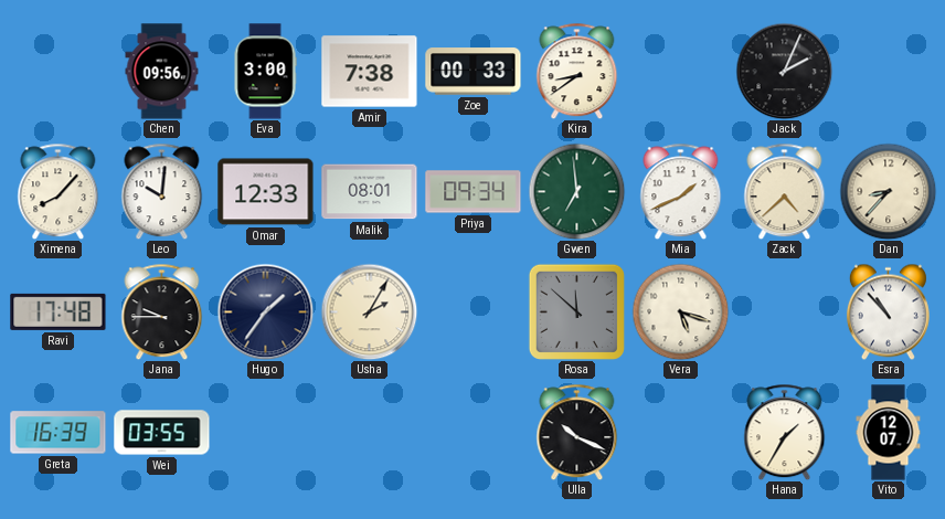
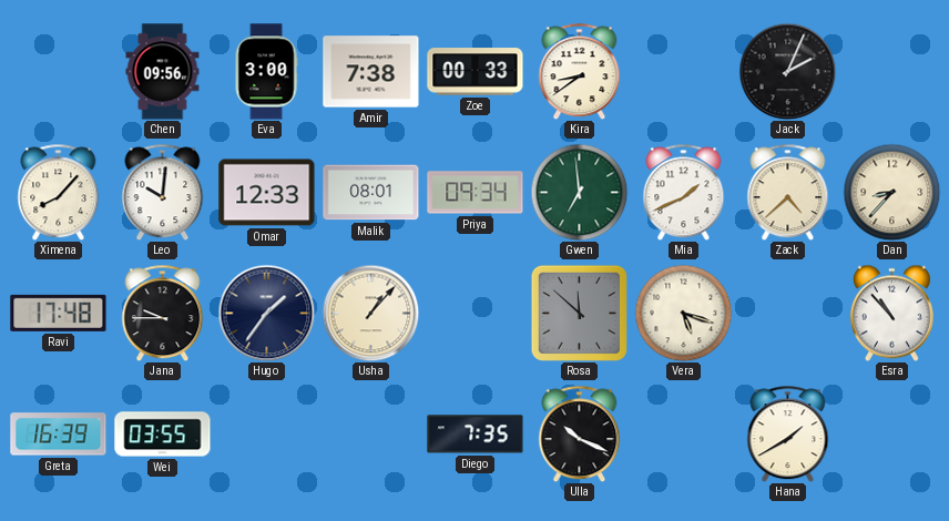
Usha: 2:05 -> 1:07
Diego: none -> 7:35
Hana: 1:35 -> 1:40
Vito: 12:07 -> none
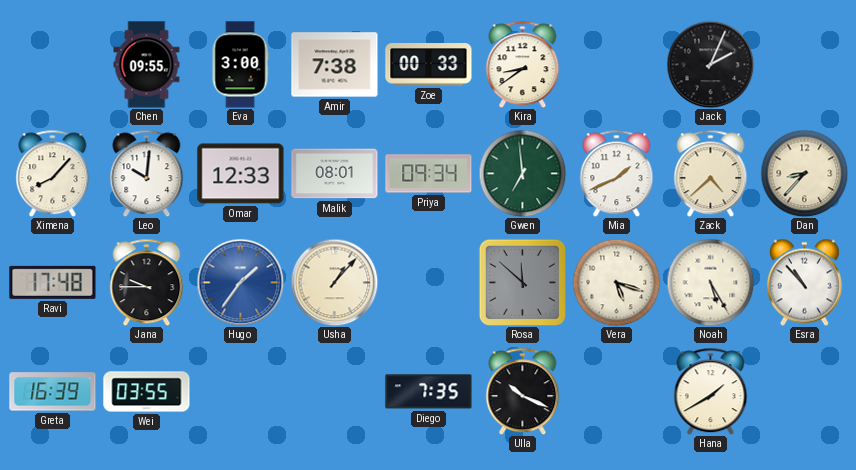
Chen: 09:56 -> 09:55
Hugo dial: navy -> blue
Noah: none -> 5:25
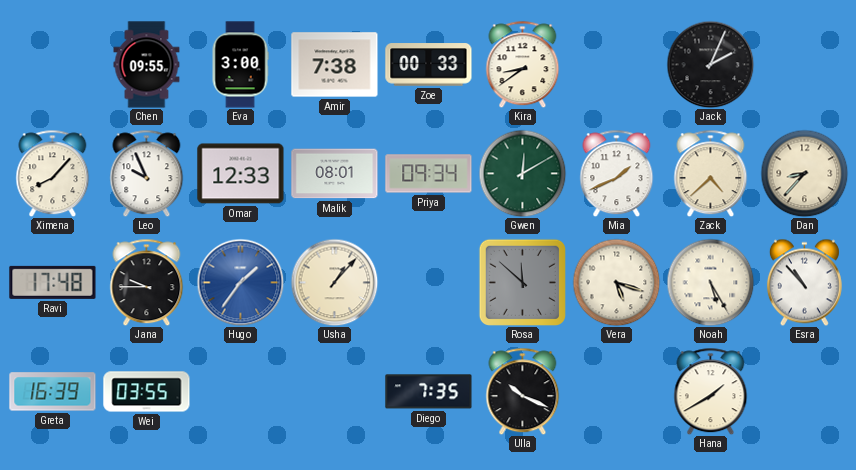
Leo: 10:01 -> 9:56
Gwen: 6:59 -> 12:10
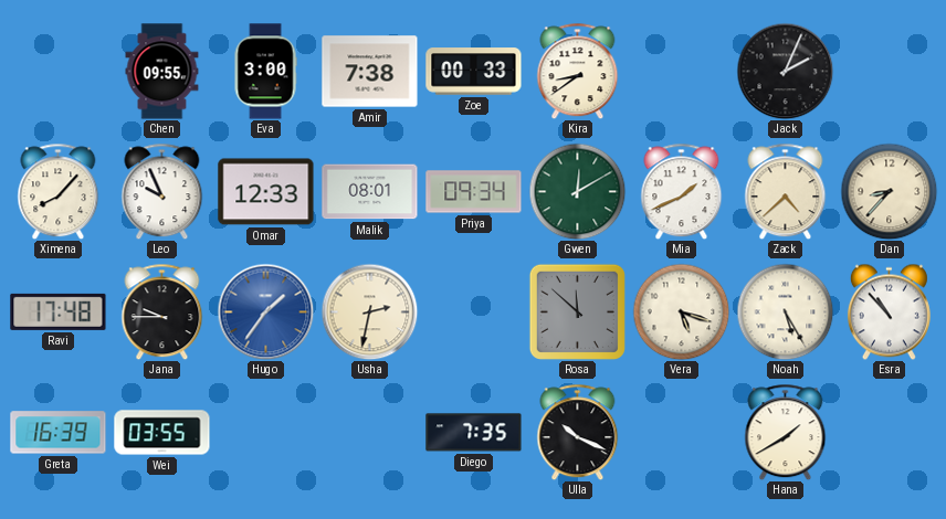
Usha: 1:07 -> 2:32
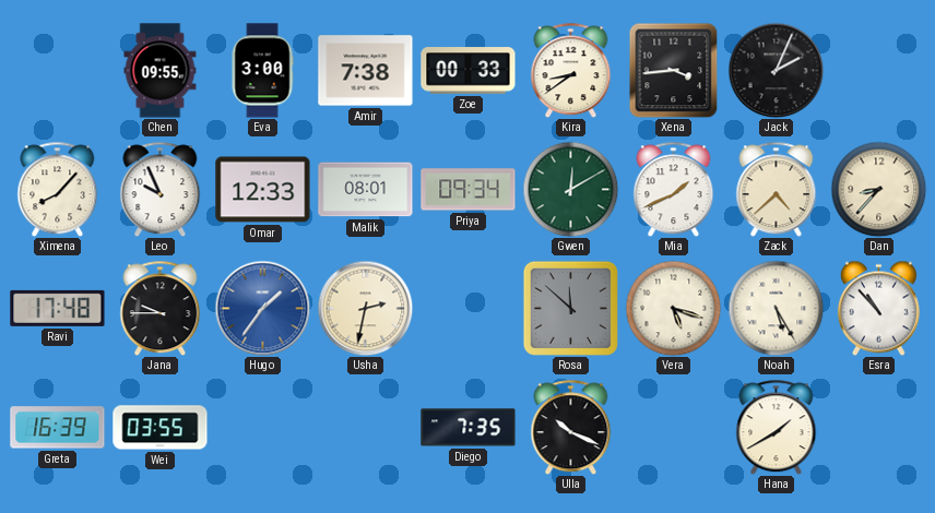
Xena: none -> 3:44
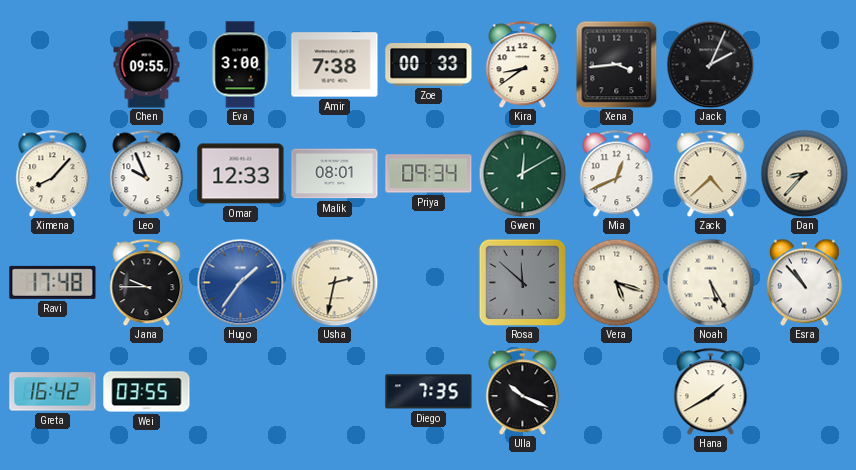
Mia: 1:41 -> 12:41
Greta: 16:39 -> 16:42
